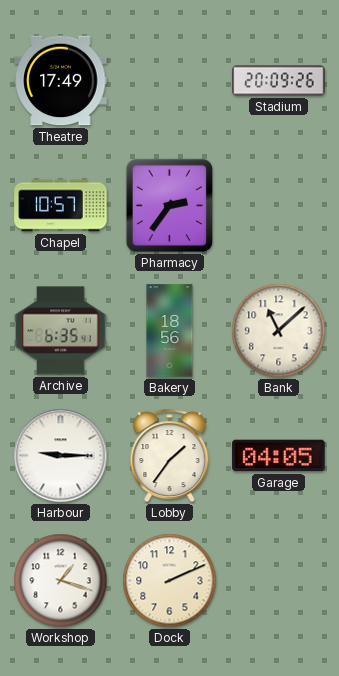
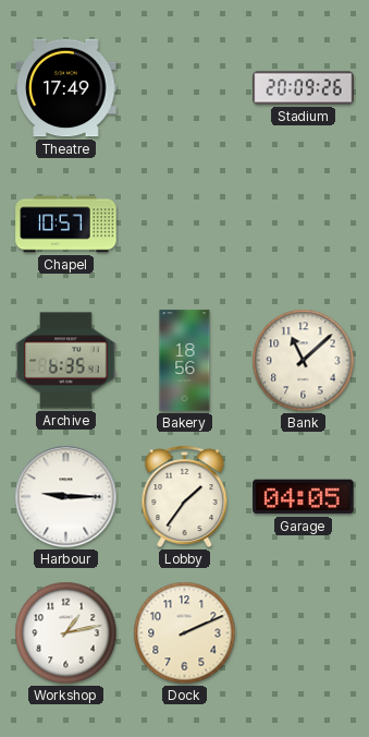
Pharmacy: 2:36 -> none
Workshop: 1:18 -> 1:13
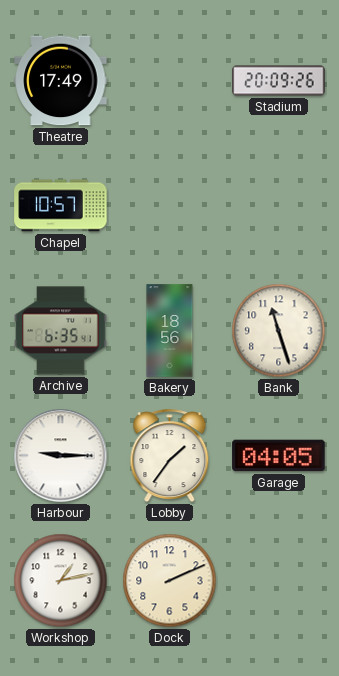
Bank: 11:08 -> 11:27
